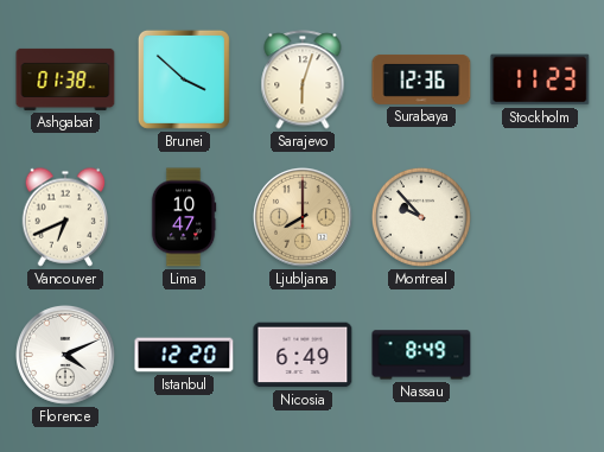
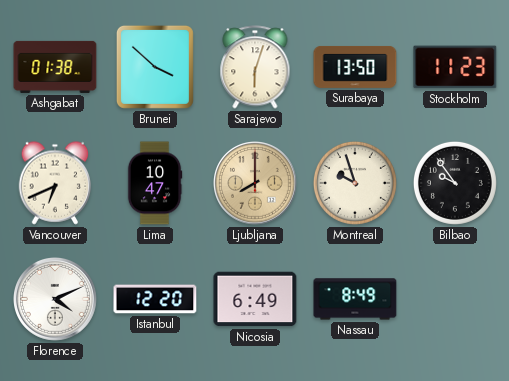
Surabaya: 12:36 -> 13:50
Montreal: 9:53 -> 9:57
Bilbao: none -> 9:54
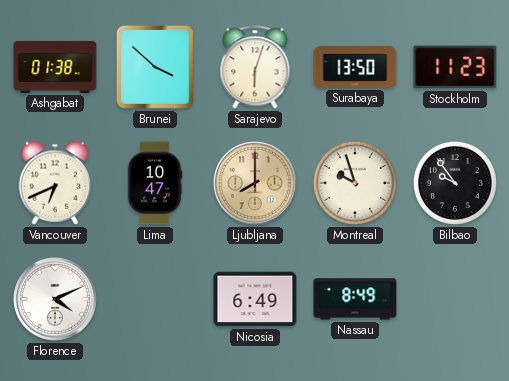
Istanbul: 12:20 -> none
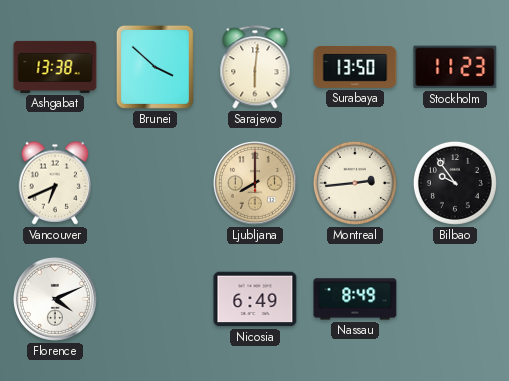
Ashgabat: 01:38 -> 13:38
Sarajevo: 6:03 -> 6:01
Lima: 10:47 -> none
Montreal: 9:57 -> 2:44
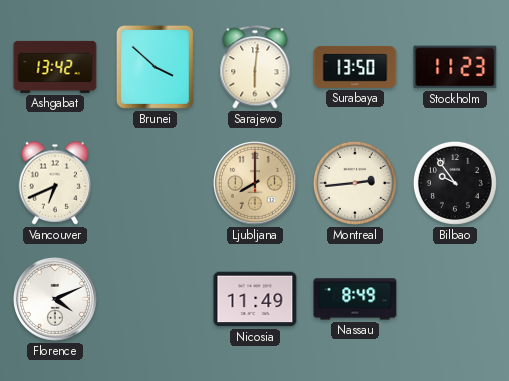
Ashgabat: 13:38 -> 13:42
Nicosia: 6:49 -> 11:49
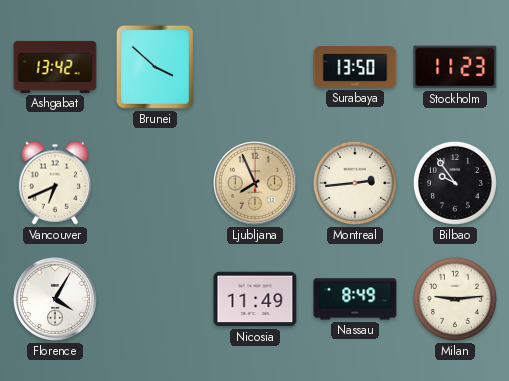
Sarajevo: 6:01 -> none
Ljubljana: 8:00 -> 7:56
Florence: 4:11 -> 4:05
Milan: none -> 9:14
